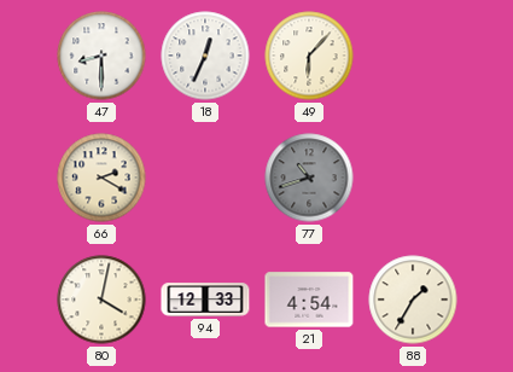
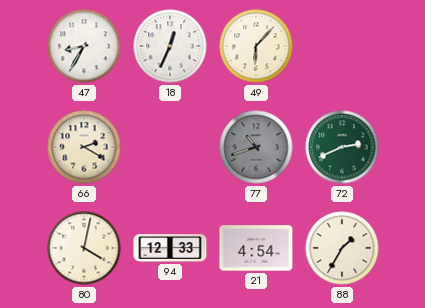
47: 8:30 -> 8:35
72: none -> 2:41
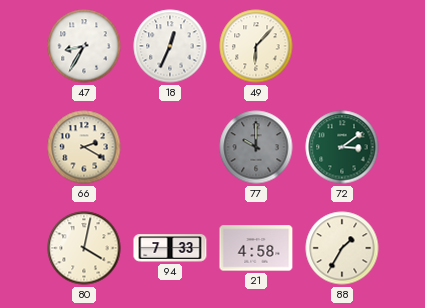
77: 10:42 -> 10:00
72: 2:41 -> 3:09
94: 12:33 -> 7:33
21: 4:54 -> 4:58
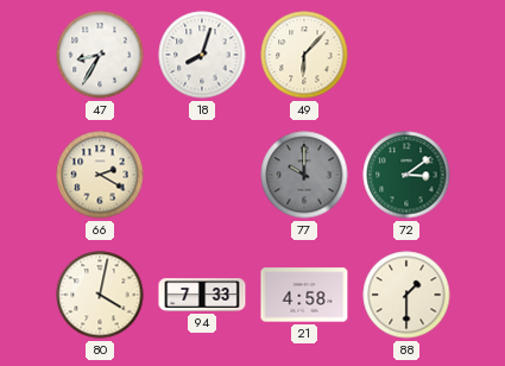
18: 12:34 -> 8:03
88: 1:35 -> 1:30
